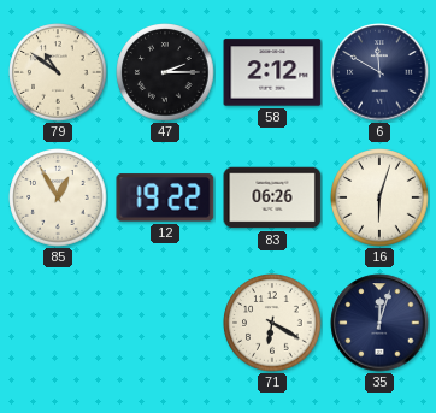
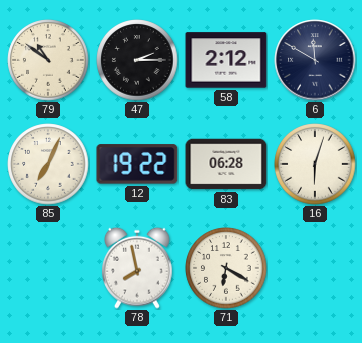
85: 12:55 -> 7:04
83: 06:26 -> 06:28
78: none -> 7:58
35: 12:03 -> none
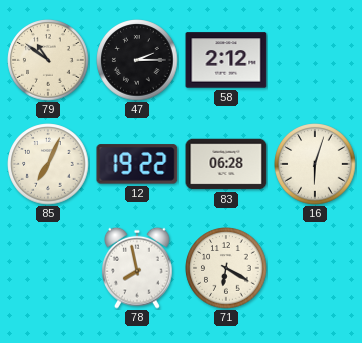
6: 11:50 -> none
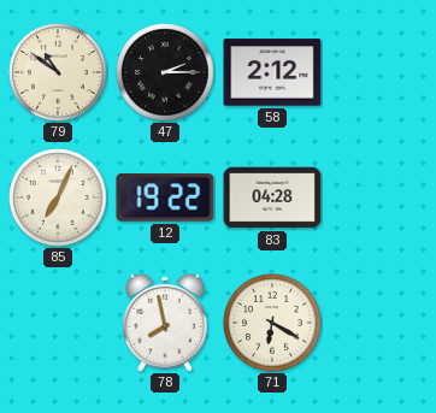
83: 06:28 -> 04:28
16: 6:03 -> none
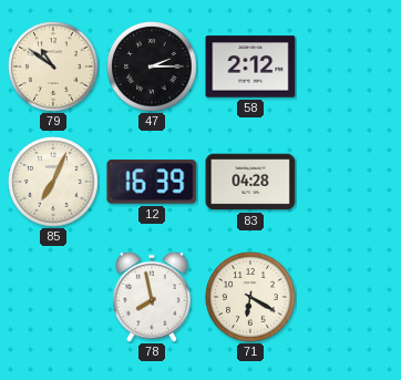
12: 19:22 -> 16:39
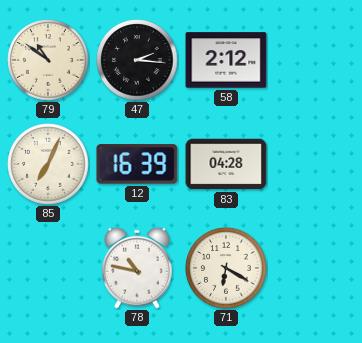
47: 2:15 -> 2:16
78: 7:58 -> 10:47
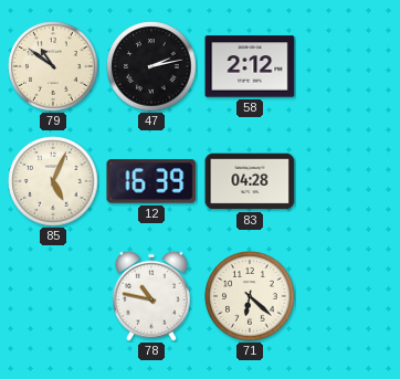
47: 2:16 -> 2:13
85: 7:04 -> 5:04
71: 6:20 -> 6:22
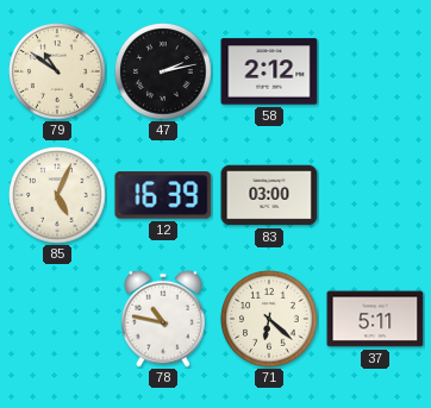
83: 04:28 -> 03:00
37: none -> 5:11
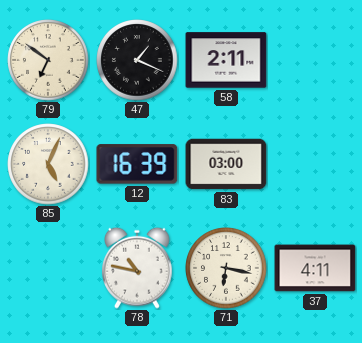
79: 10:51 -> 6:51
47: 2:13 -> 1:19
58: 2:12 -> 2:11
71: 6:22 -> 6:17
37: 5:11 -> 4:11
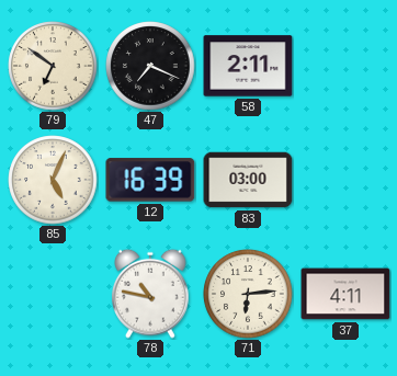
47: 1:19 -> 7:19
71: 6:17 -> 6:14
